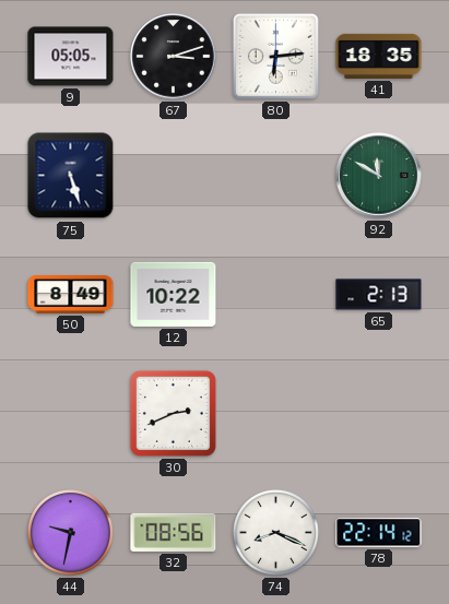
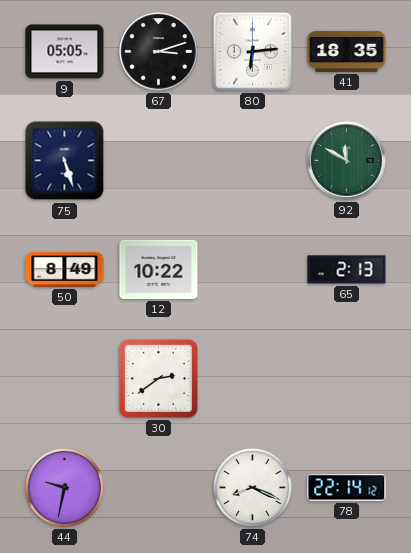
30: 2:41 -> 2:39
32: 08:56 -> none
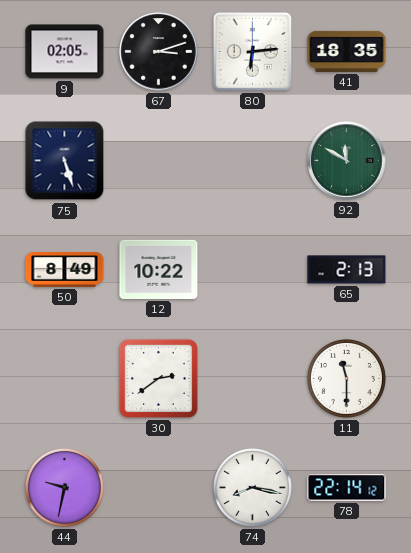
9: 05:05 -> 02:05
11: none -> 11:30
74: 8:19 -> 8:17
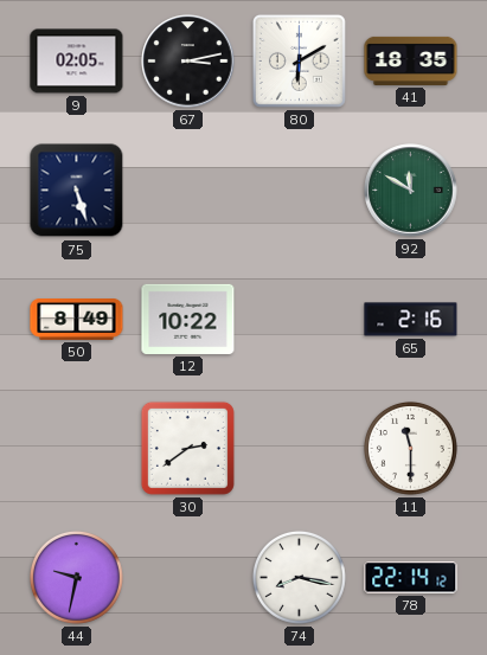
67: 3:12 -> 3:13
80: 6:14 -> 6:10
65: 2:13 -> 2:16
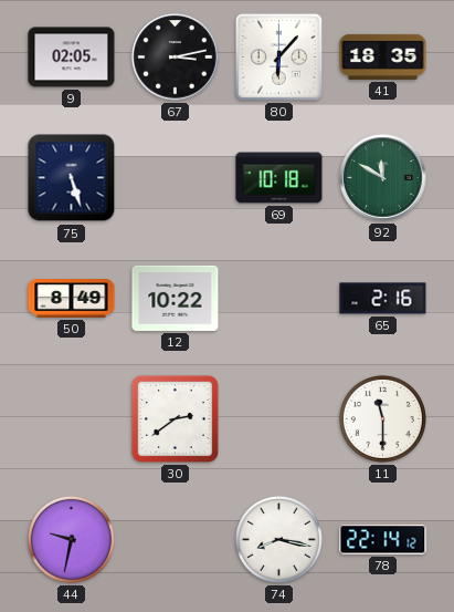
80: 6:10 -> 6:07
69: none -> 10:18
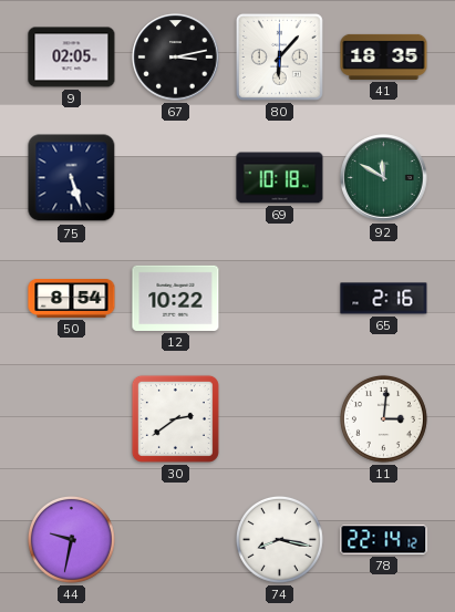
50: 8:49 -> 8:54
11: 11:30 -> 3:01
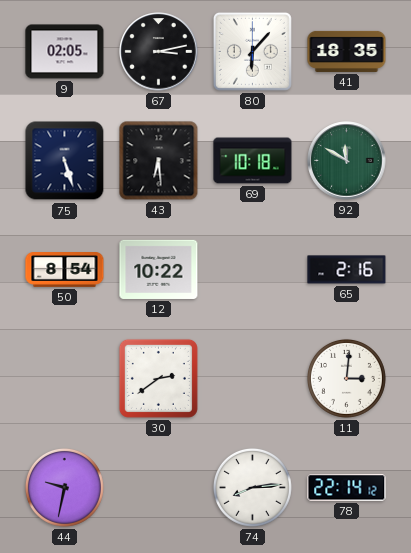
43: none -> 6:29
74: 8:17 -> 8:14
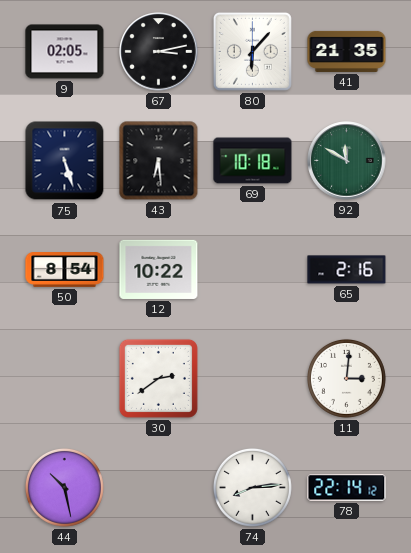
41: 18:35 -> 21:35
44: 9:32 -> 10:28
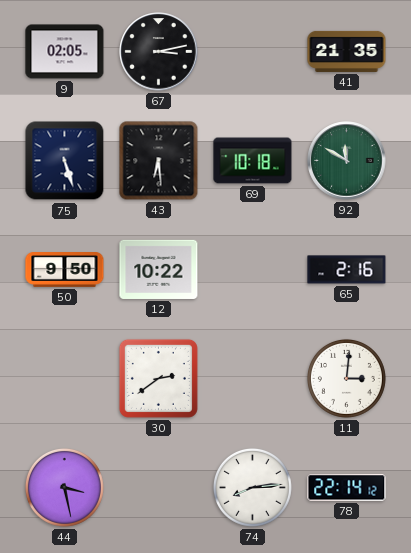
80: 6:07 -> none
50: 8:54 -> 9:50
44: 10:28 -> 3:28
